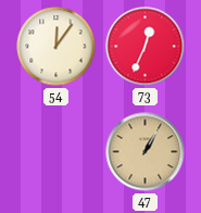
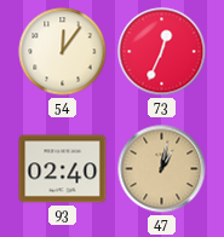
93: none -> 02:40
47: 1:05 -> 1:02
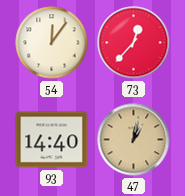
73: 12:34 -> 12:37
93: 02:40 -> 14:40
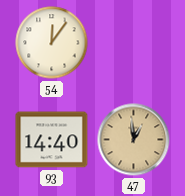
73: 12:37 -> none
47: 1:02 -> 12:59
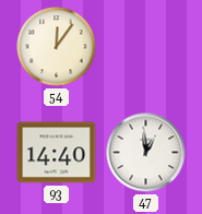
47 dial: champagne -> white
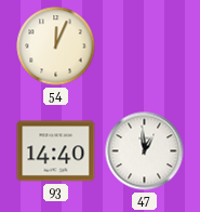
54: 12:06 -> 12:04
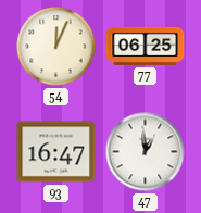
77: none -> 06:25
93: 14:40 -> 16:47
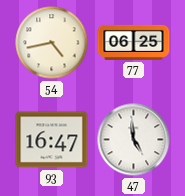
54: 12:04 -> 4:43
47: 12:59 -> 4:59
